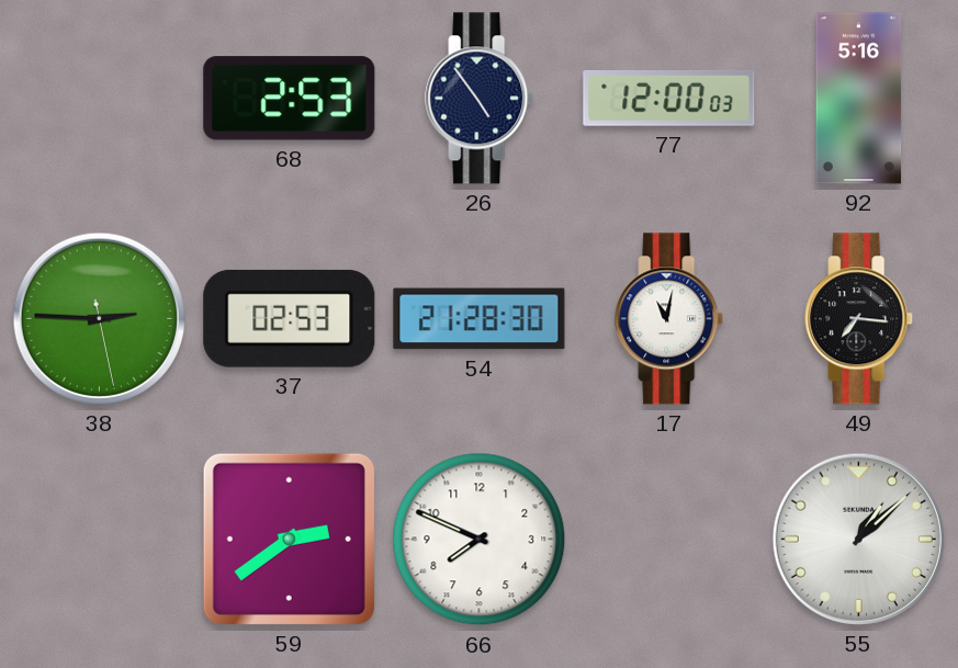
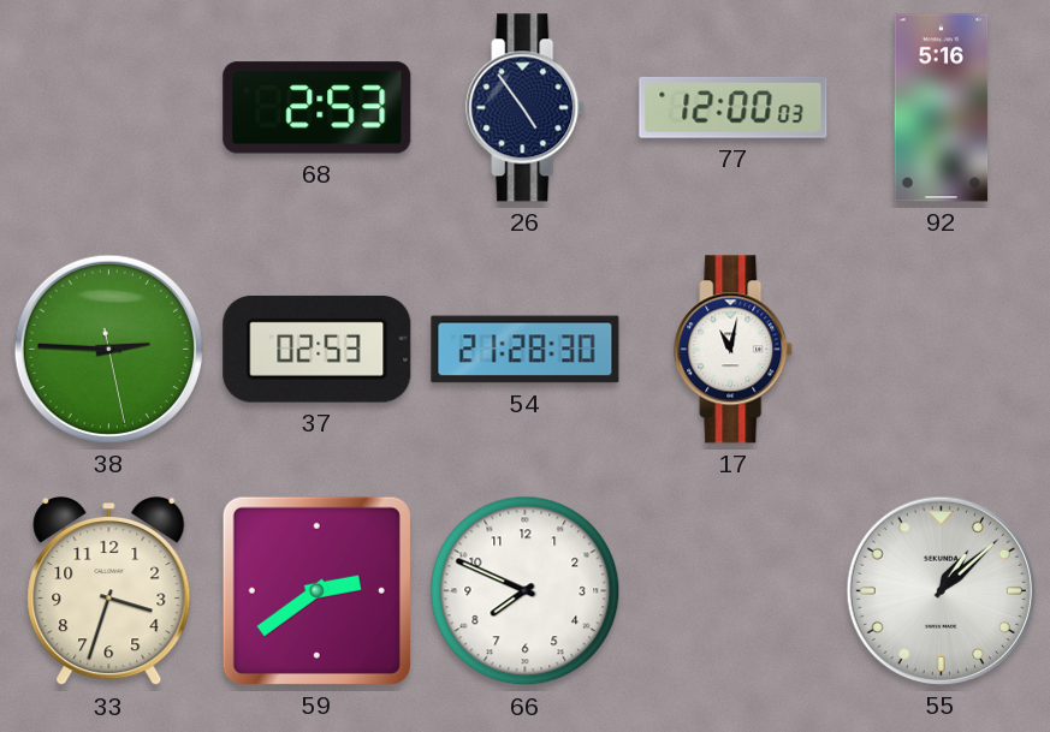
49: 7:16 -> none
33: none -> 3:33
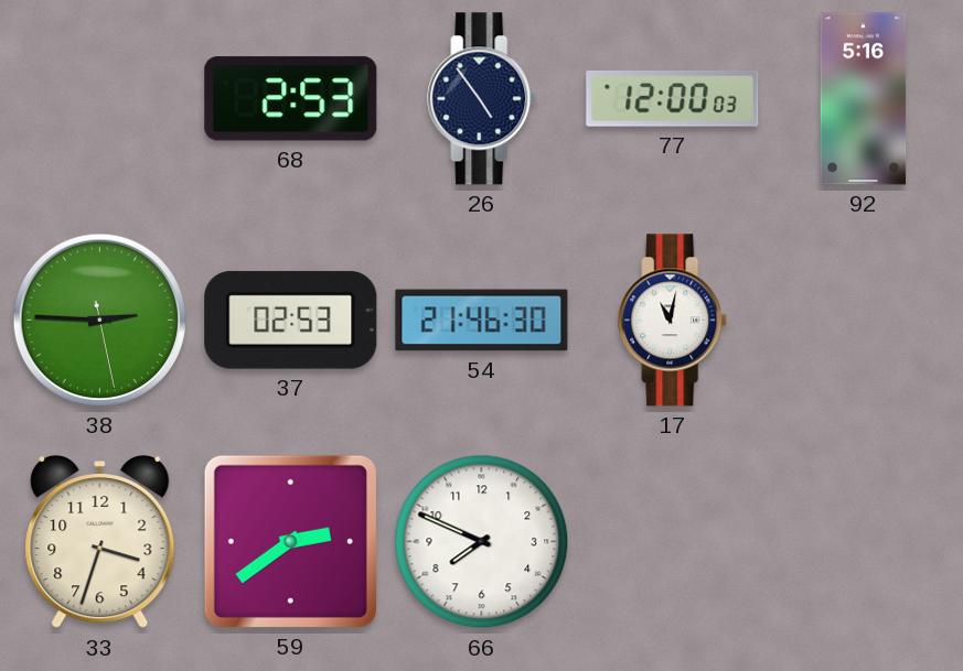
54: 21:28 -> 21:46
55: 1:08 -> none
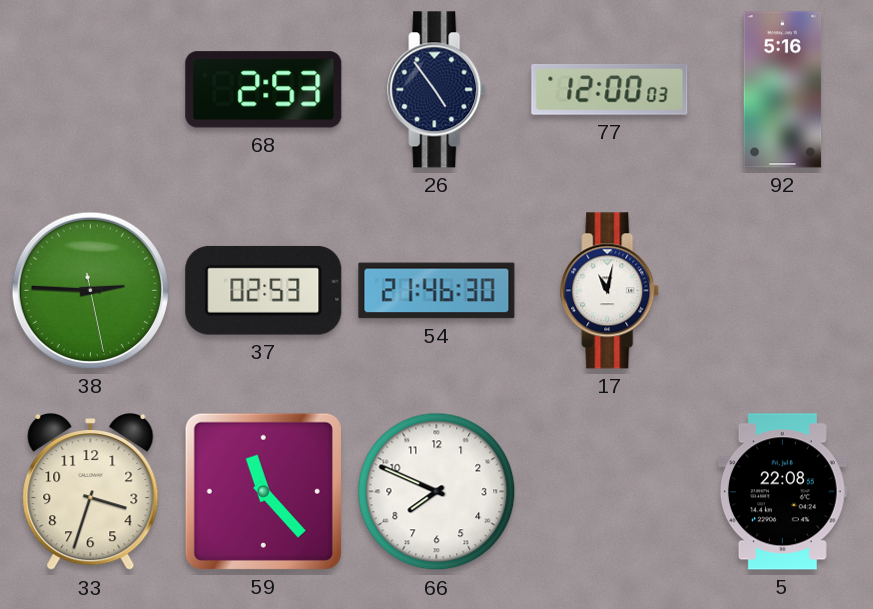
59: 2:39 -> 11:23
5: none -> 22:08
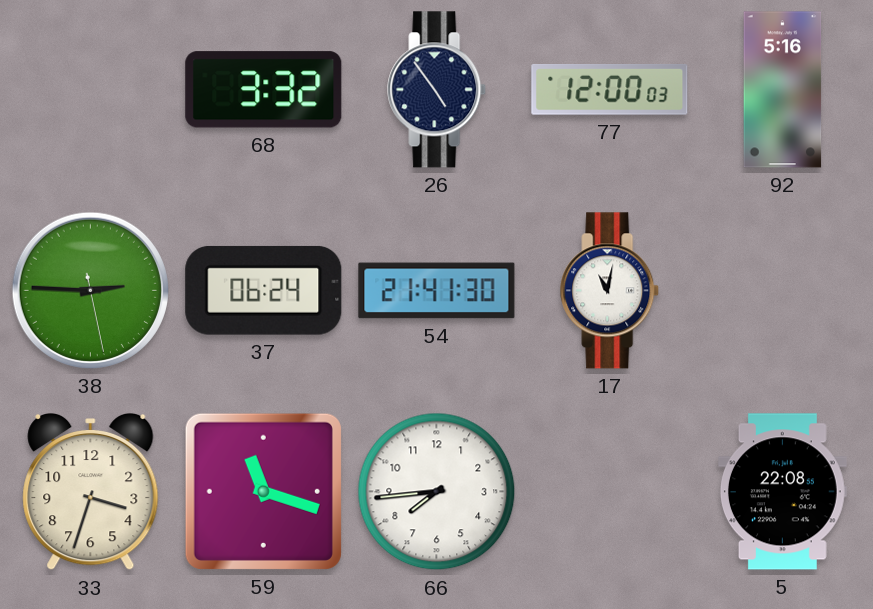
68: 2:53 -> 3:32
37: 02:53 -> 06:24
54: 21:46 -> 21:41
59: 11:23 -> 11:18
66: 7:49 -> 7:44
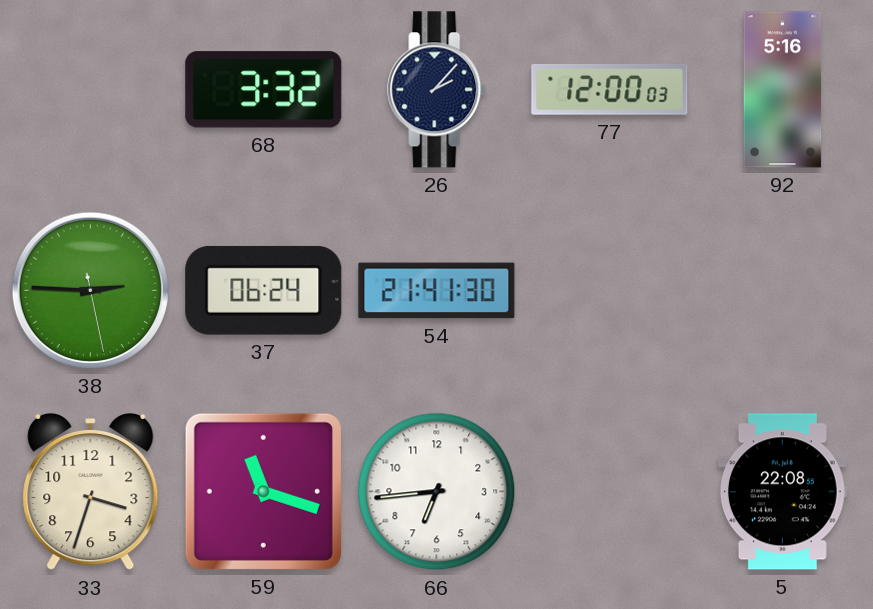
26: 4:54 -> 2:07
17: 11:02 -> none
66: 7:44 -> 6:44
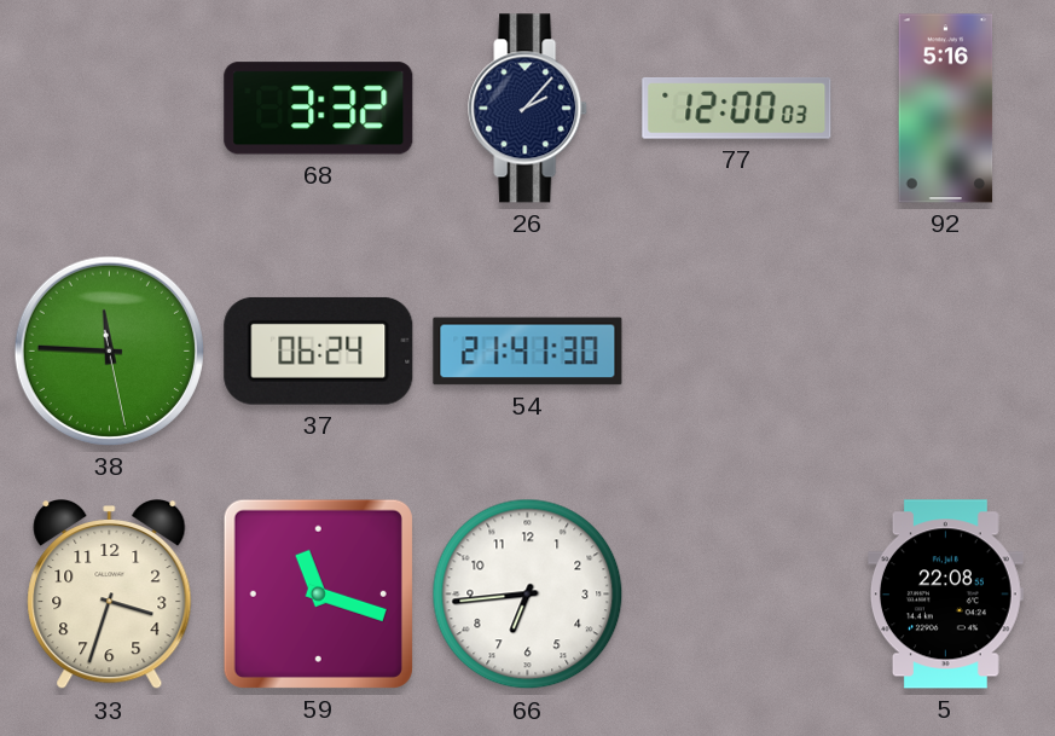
38: 2:45 -> 11:45
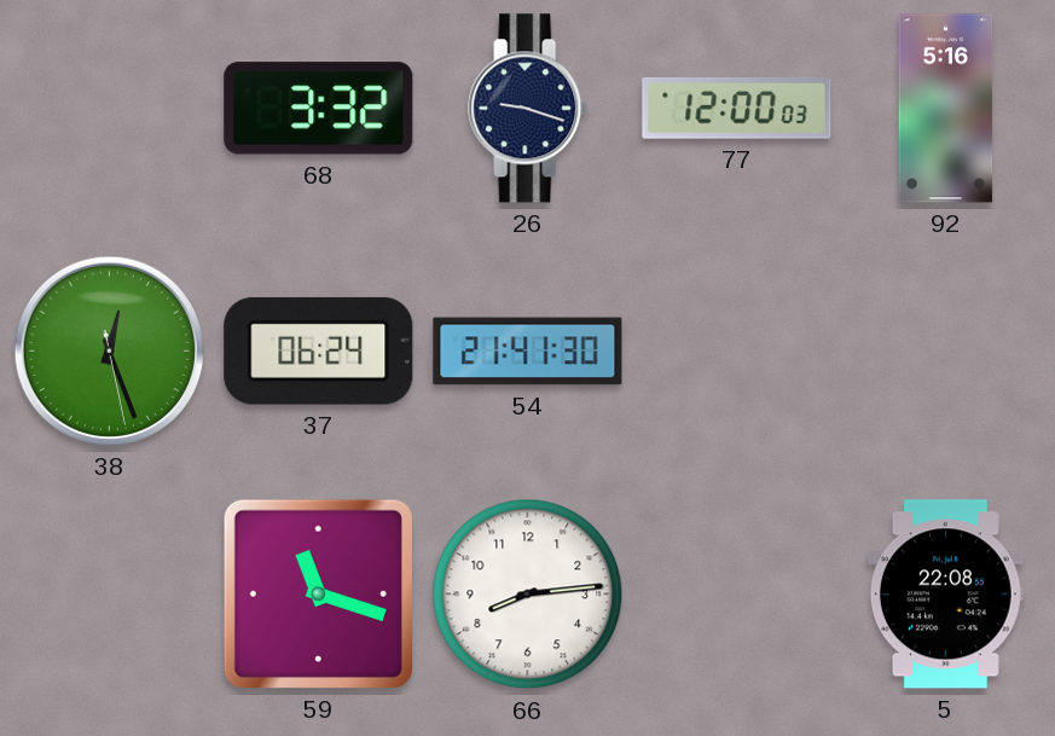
26: 2:07 -> 9:18
38: 11:45 -> 12:26
33: 3:33 -> none
66: 6:44 -> 8:14
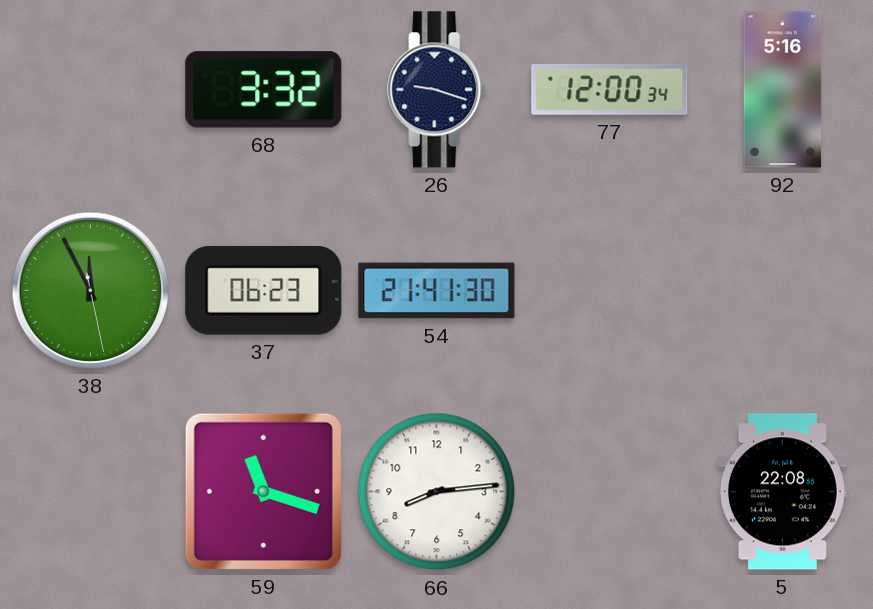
77: 12:00:03 -> 12:00:34
38: 12:26 -> 11:55
37: 06:24 -> 06:23
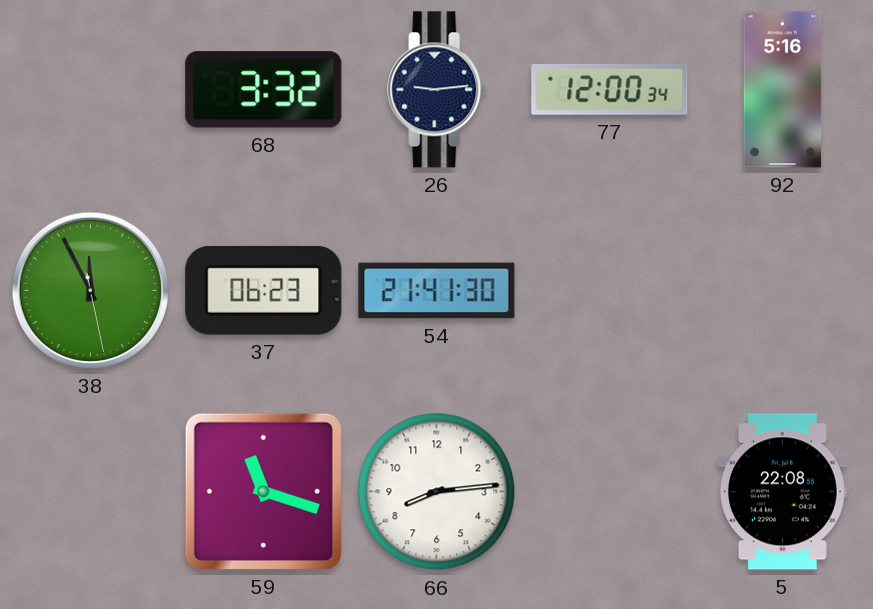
26: 9:18 -> 9:14
